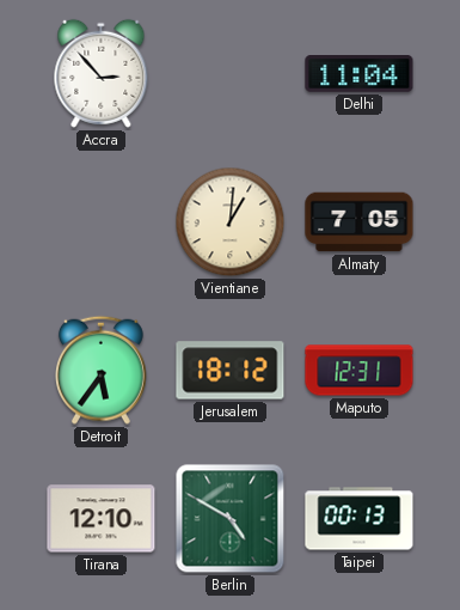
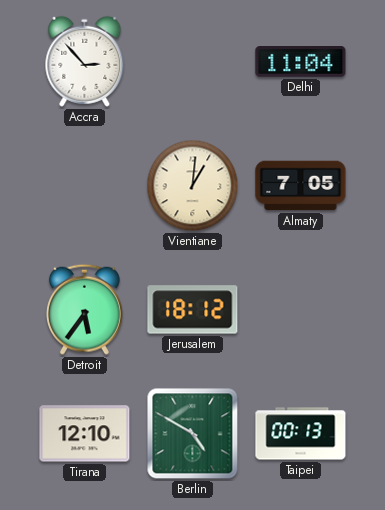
Maputo: 12:31 -> none
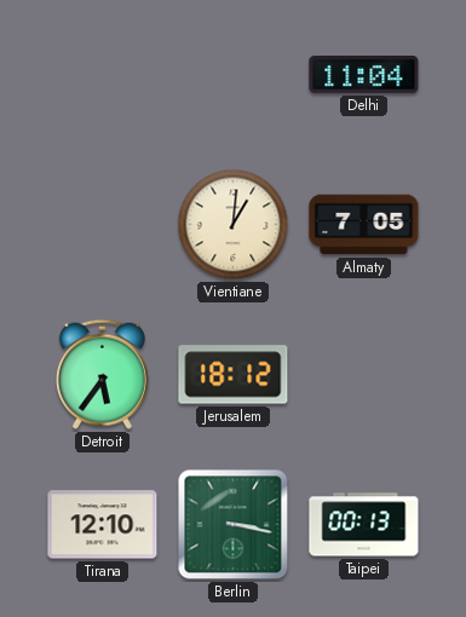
Accra: 2:53 -> none
Berlin: 4:50 -> 3:17
